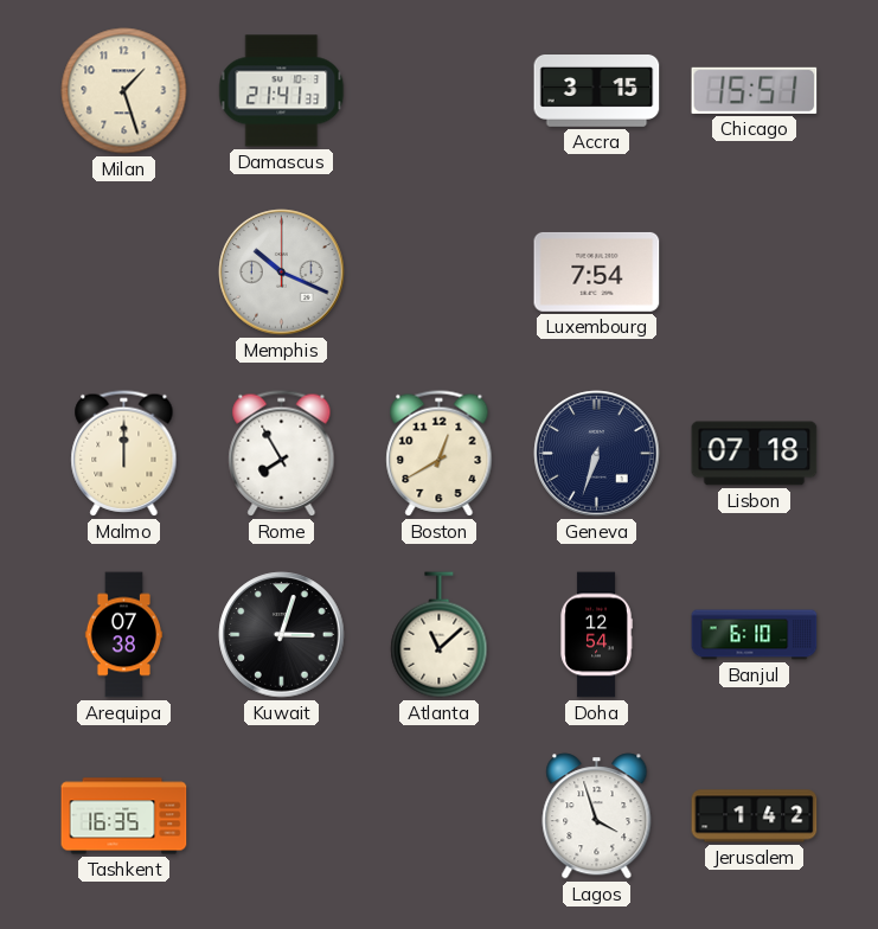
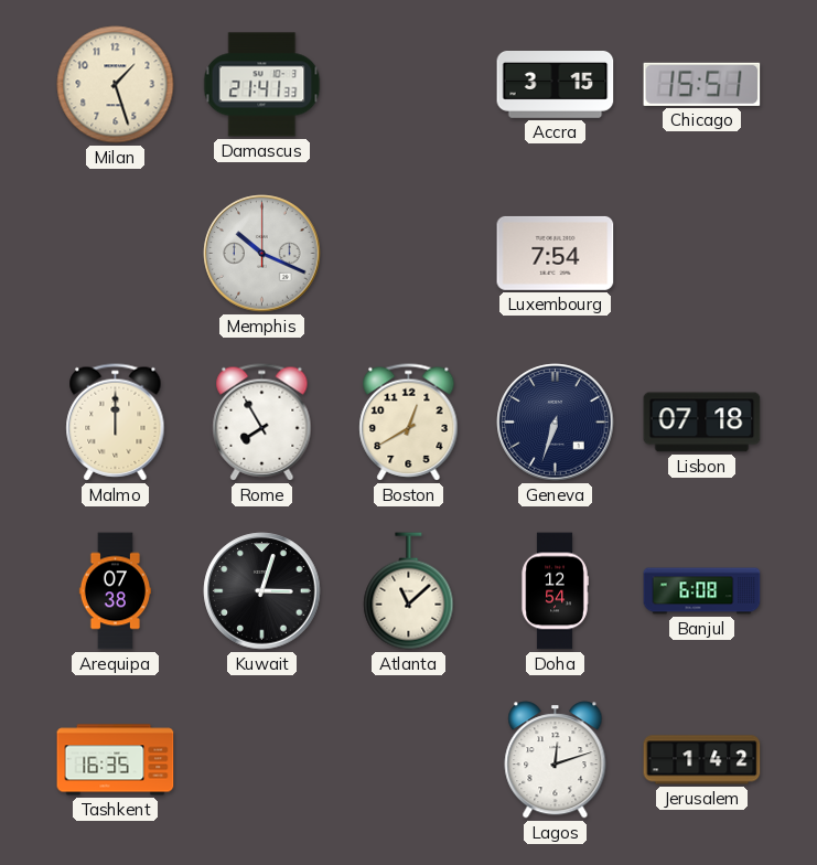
Banjul: 6:10 -> 6:08
Lagos: 3:57 -> 12:12
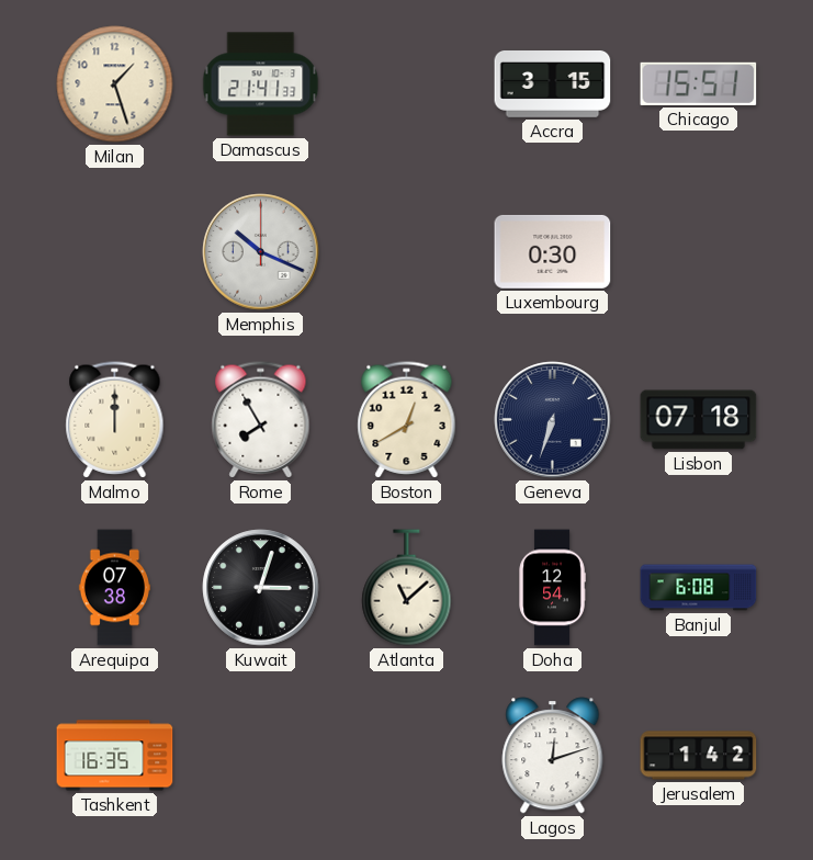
Luxembourg: 7:54 -> 0:30
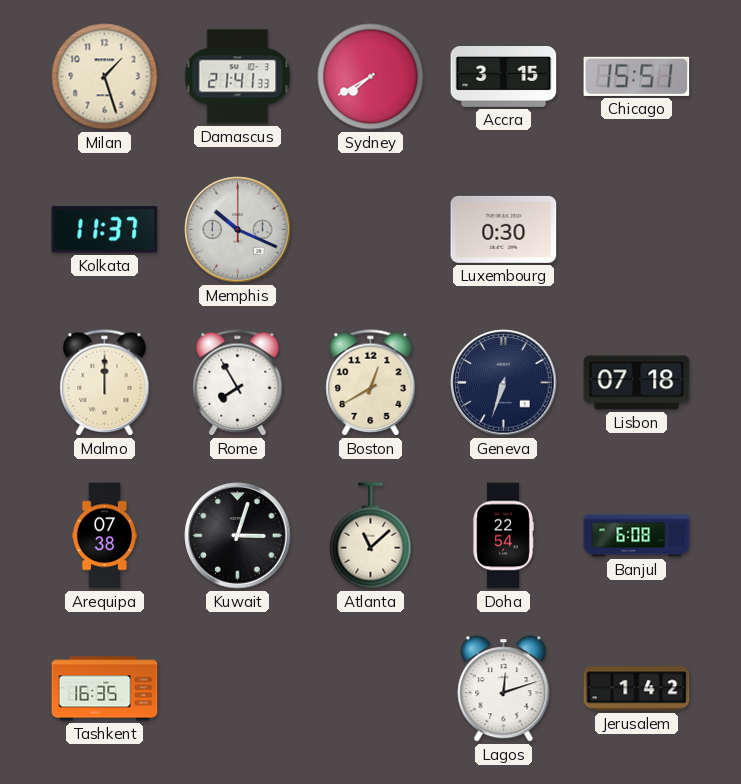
Sydney: none -> 7:40
Kolkata: none -> 11:37
Doha: 12:54 -> 22:54
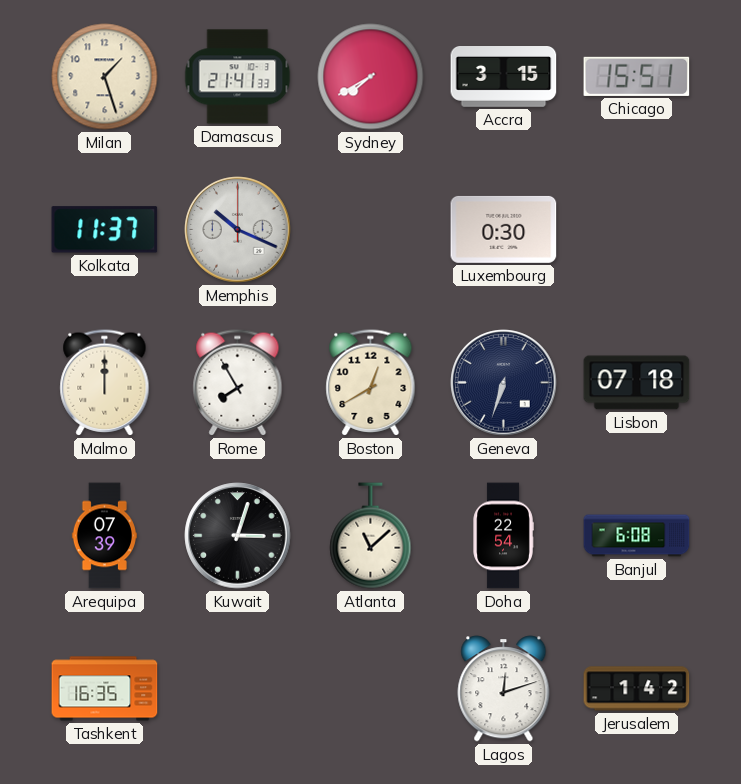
Arequipa: 07:38 -> 07:39
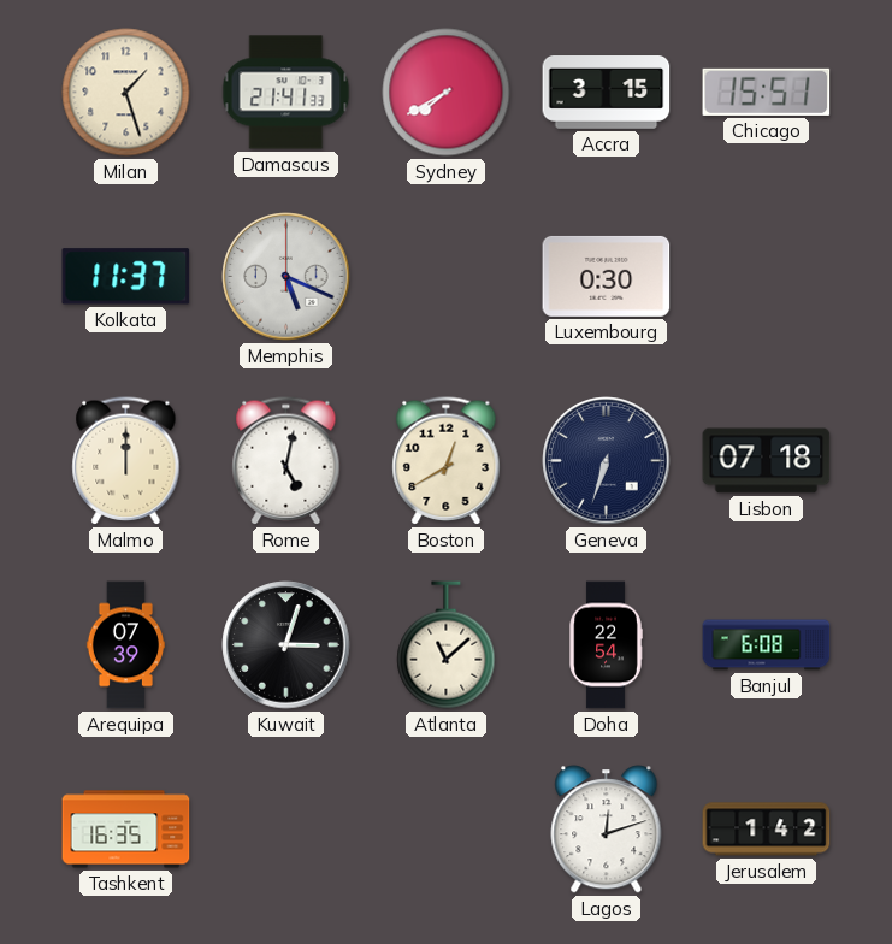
Memphis: 10:19 -> 5:19
Rome: 7:55 -> 5:02
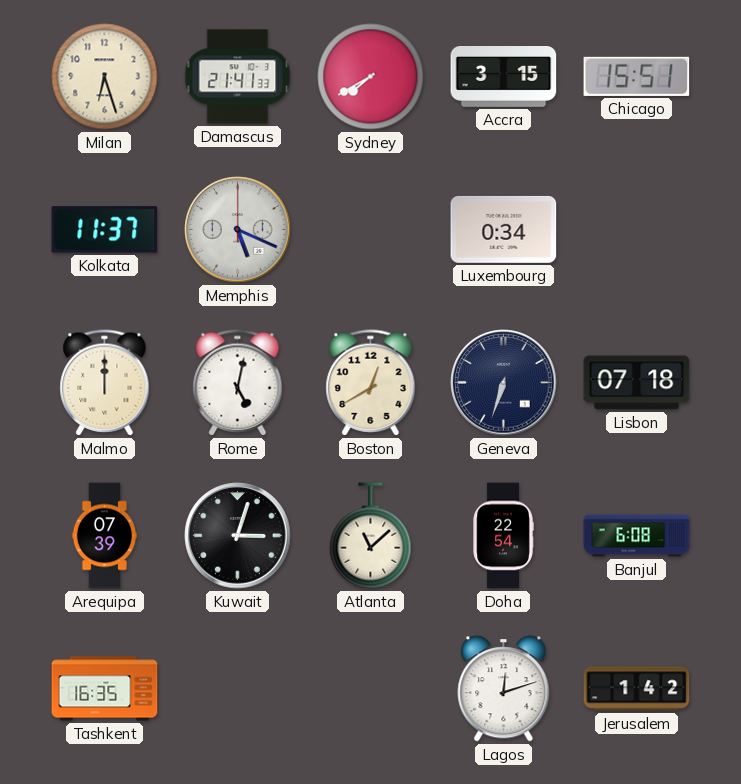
Milan: 1:27 -> 6:27
Luxembourg: 0:30 -> 0:34
